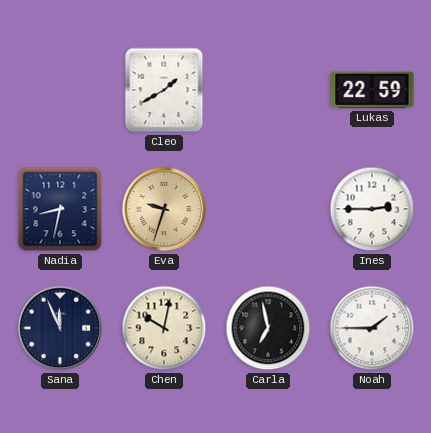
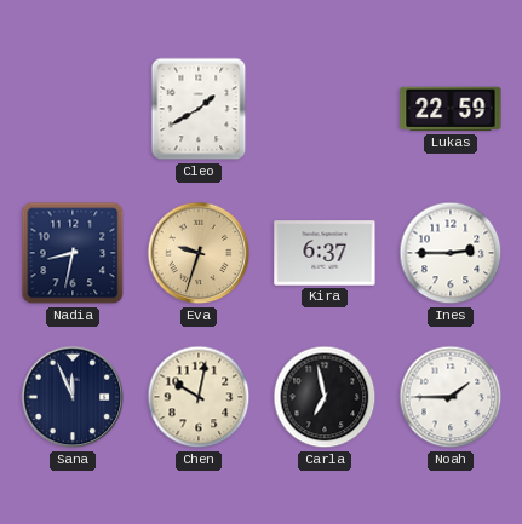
Kira: none -> 6:37
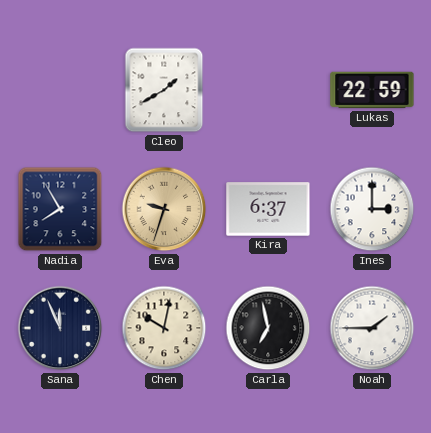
Nadia: 8:32 -> 7:55
Ines: 2:45 -> 3:00
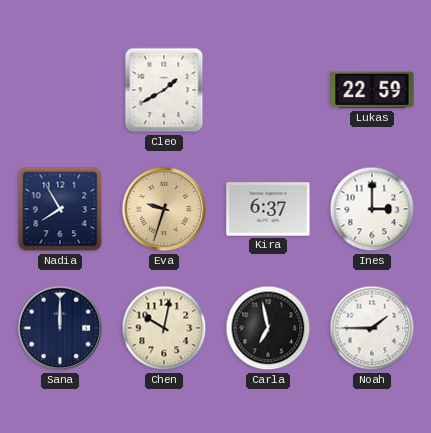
Sana: 11:56 -> 12:00
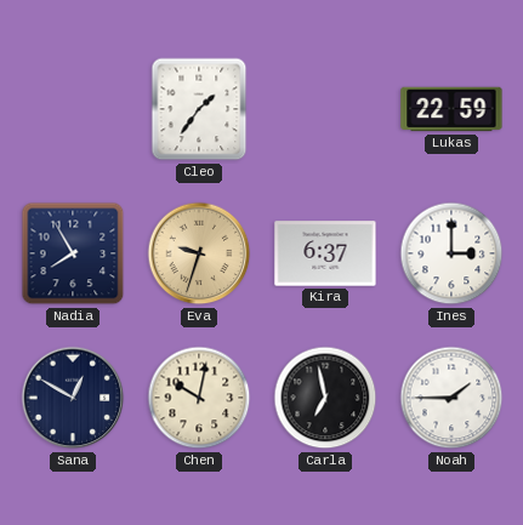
Cleo: 1:40 -> 1:36
Sana: 12:00 -> 12:50
